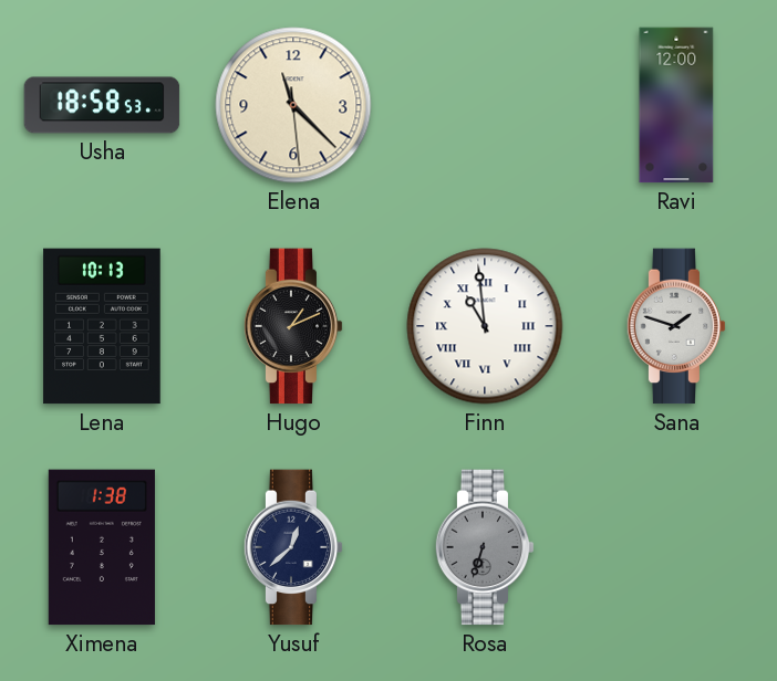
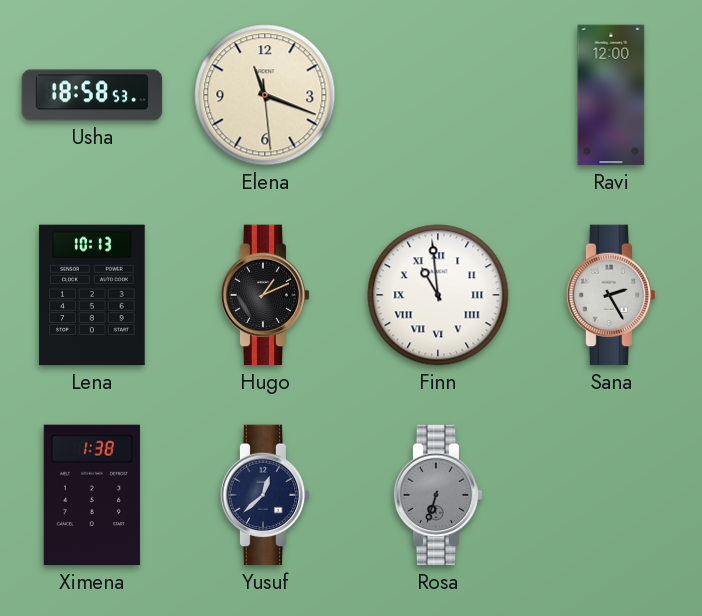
Elena: 11:22 -> 11:18
Sana: 1:48 -> 2:25
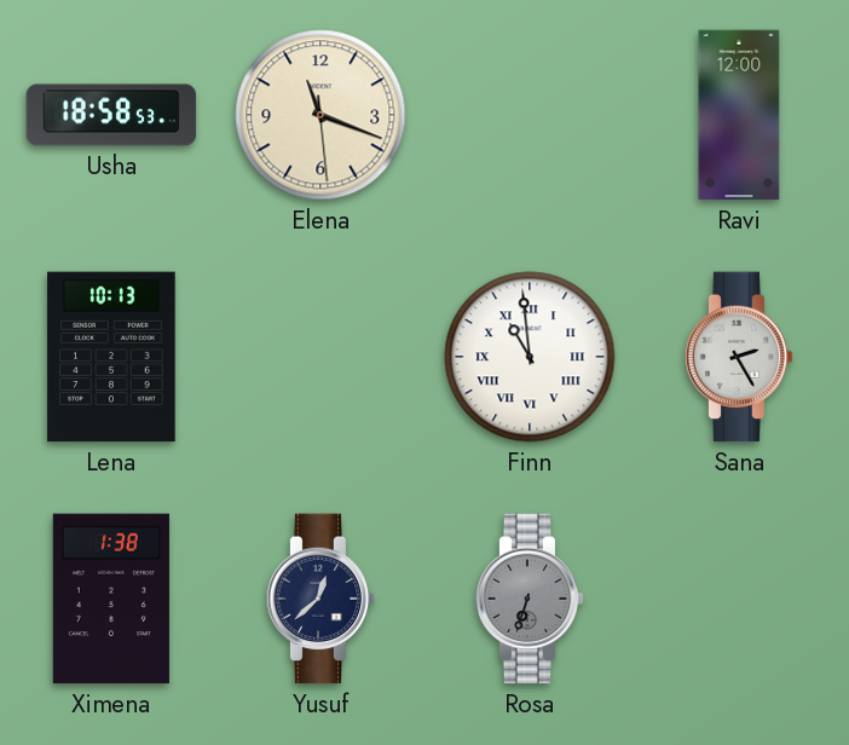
Hugo: 1:11 -> none
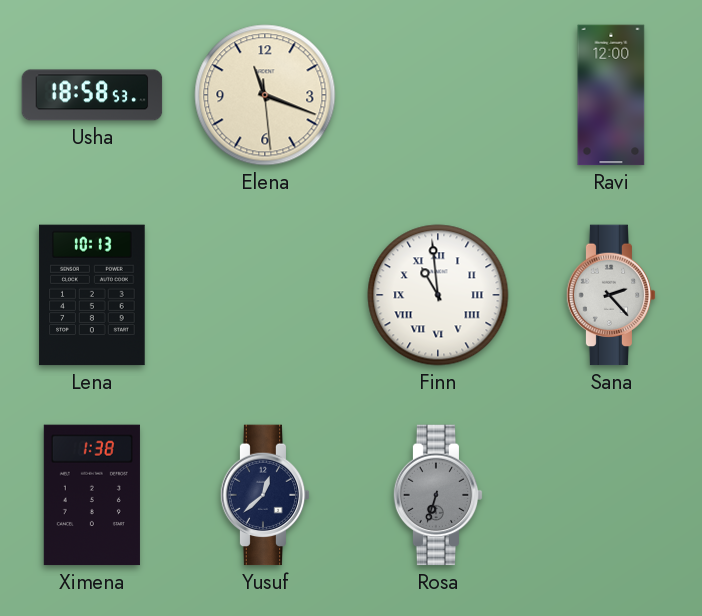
Sana: 2:25 -> 2:23
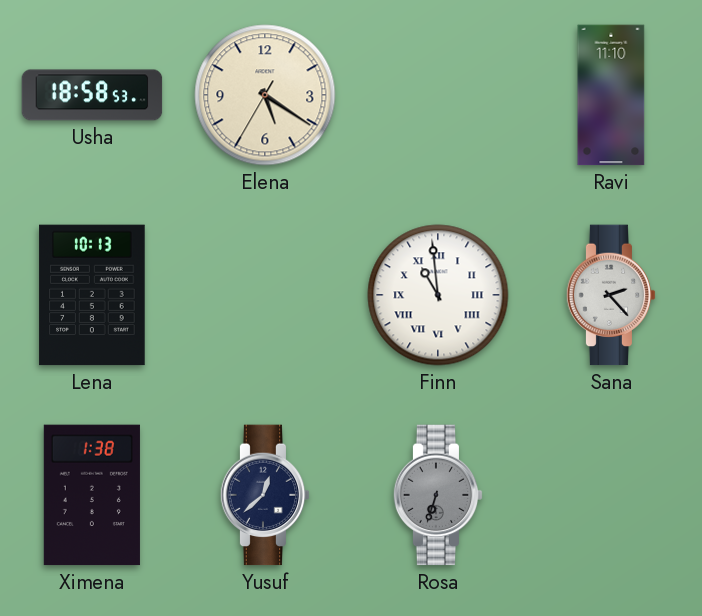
Elena: 11:18 -> 5:20
Ravi: 12:00 -> 11:10
